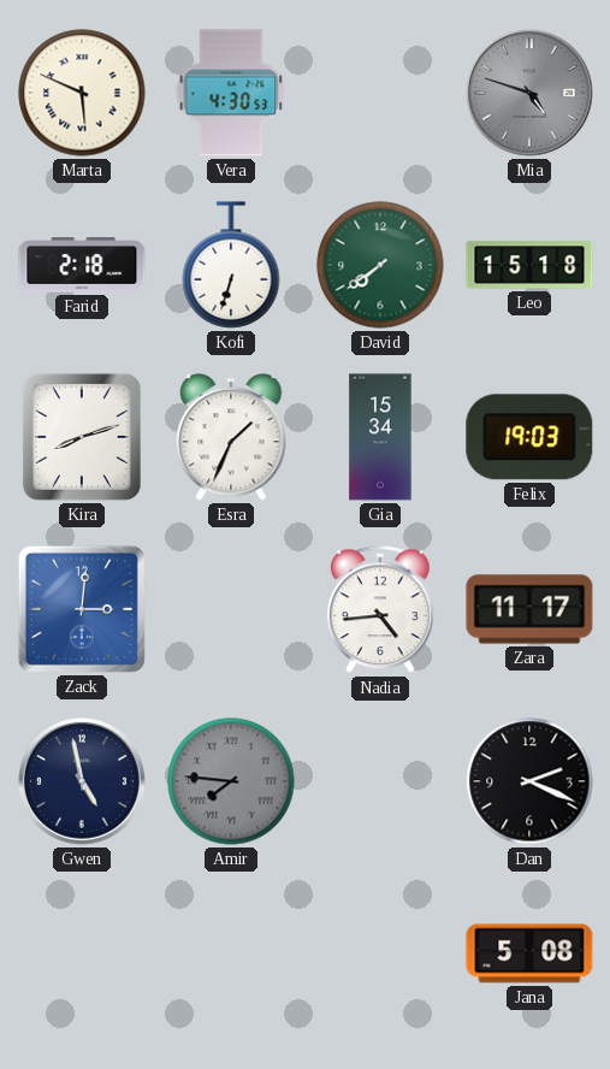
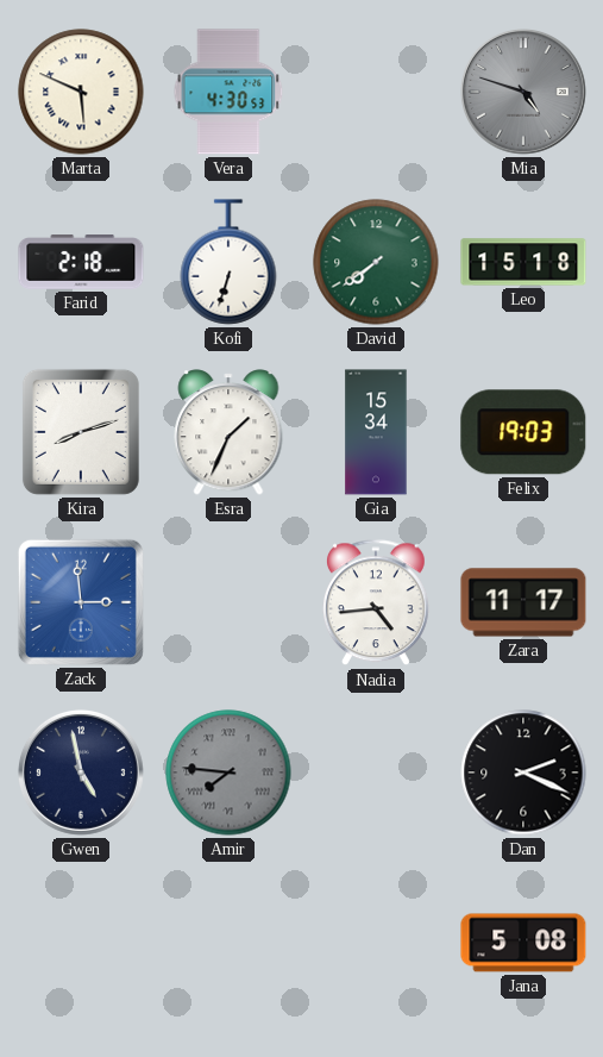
Zack: 3:01 -> 2:59
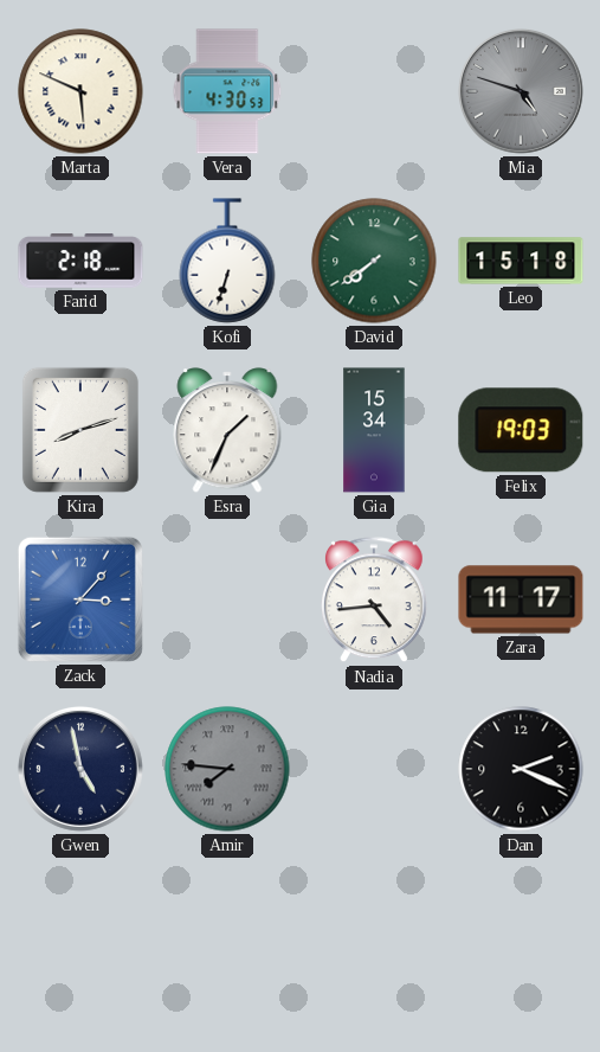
Zack: 2:59 -> 3:07
Jana: 5:08 -> none
